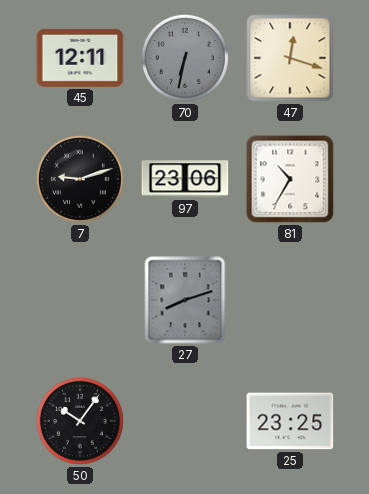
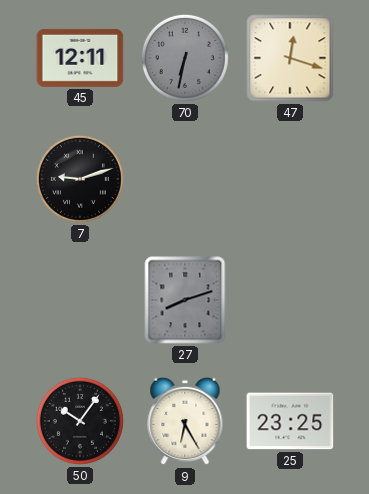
97: 23:06 -> none
81: 10:35 -> none
9: none -> 6:25
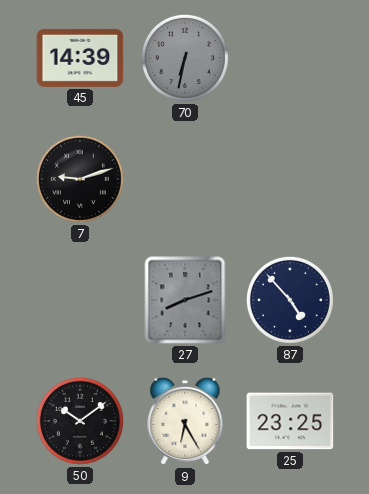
45: 12:11 -> 14:39
47: 12:18 -> none
87: none -> 4:53
50: 10:06 -> 10:09
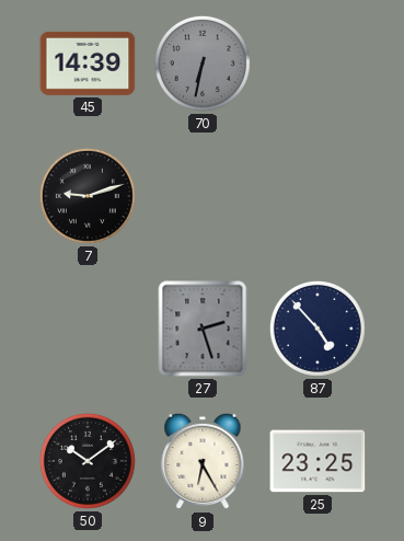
27: 8:12 -> 2:27
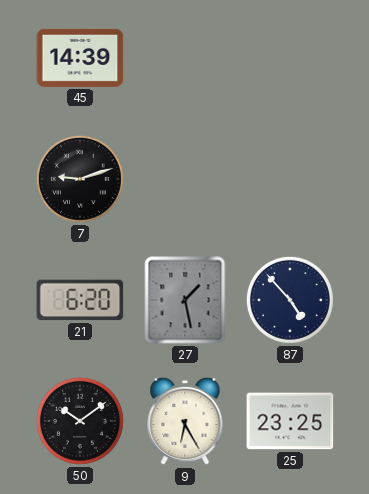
70: 6:32 -> none
21: none -> 6:20
27: 2:27 -> 1:28
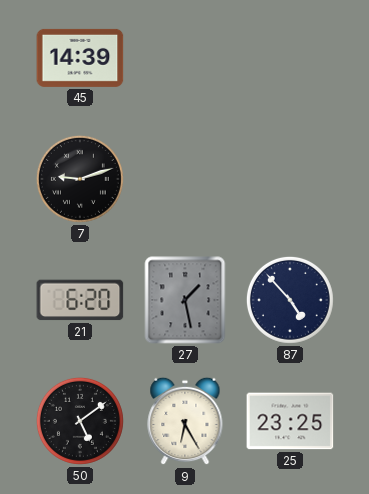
50: 10:09 -> 5:09
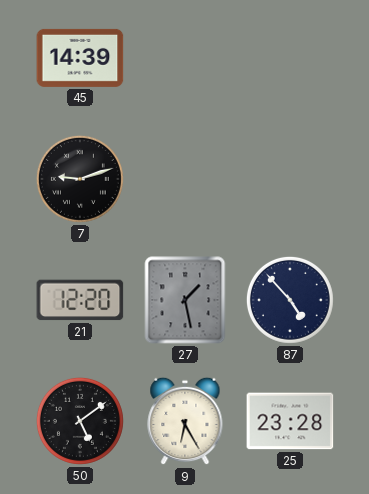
21: 6:20 -> 12:20
25: 23:25 -> 23:28
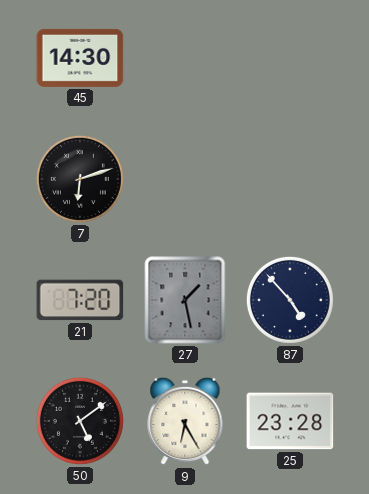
45: 14:39 -> 14:30
7: 9:12 -> 6:12
21: 12:20 -> 7:20
